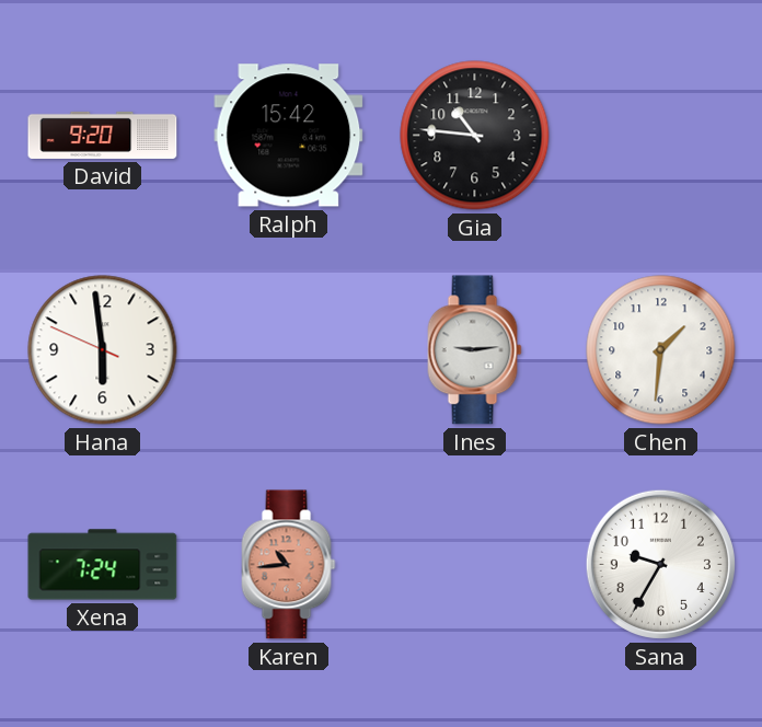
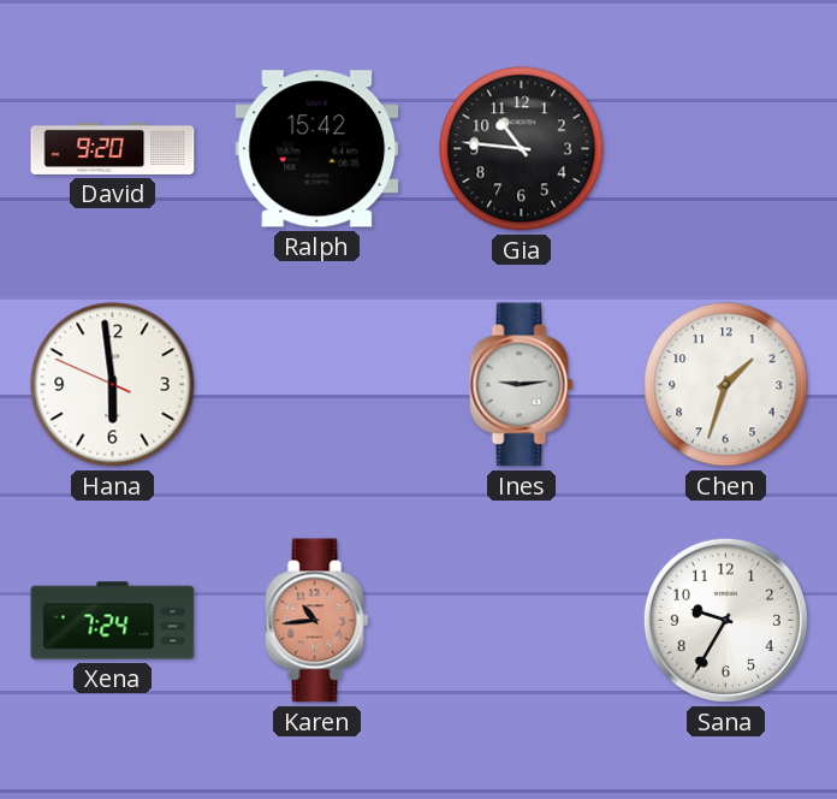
Chen: 1:31 -> 1:33
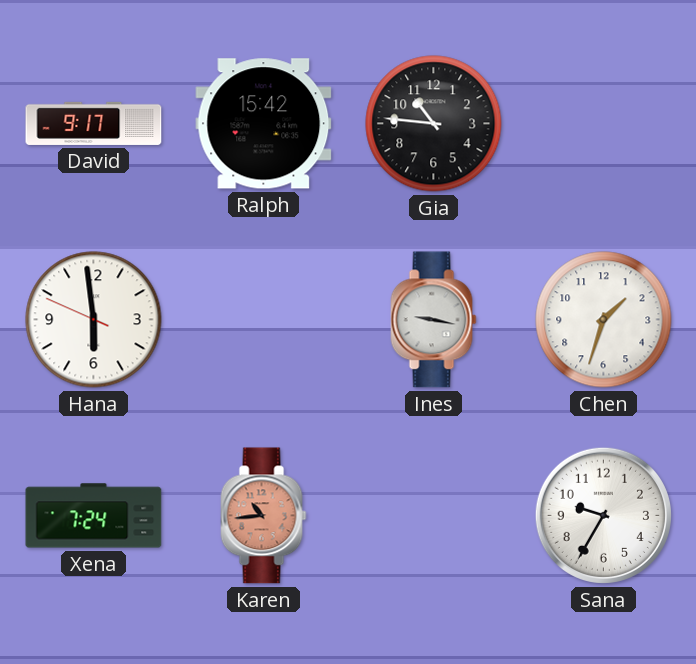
David: 9:20 -> 9:17
Ines: 9:14 -> 9:17
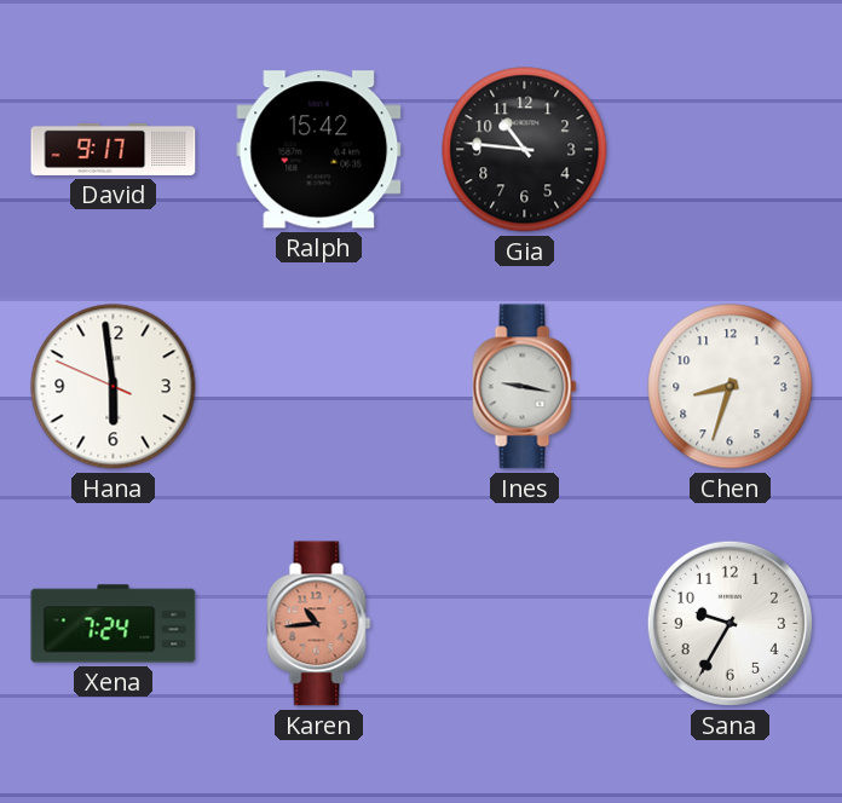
Chen: 1:33 -> 8:33
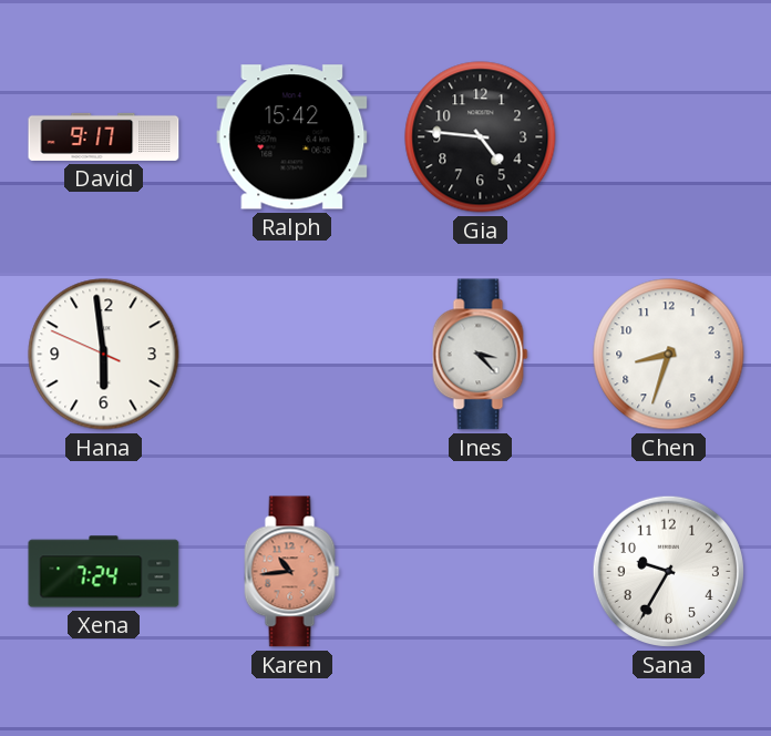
Gia: 10:46 -> 4:46
Ines: 9:17 -> 3:23
